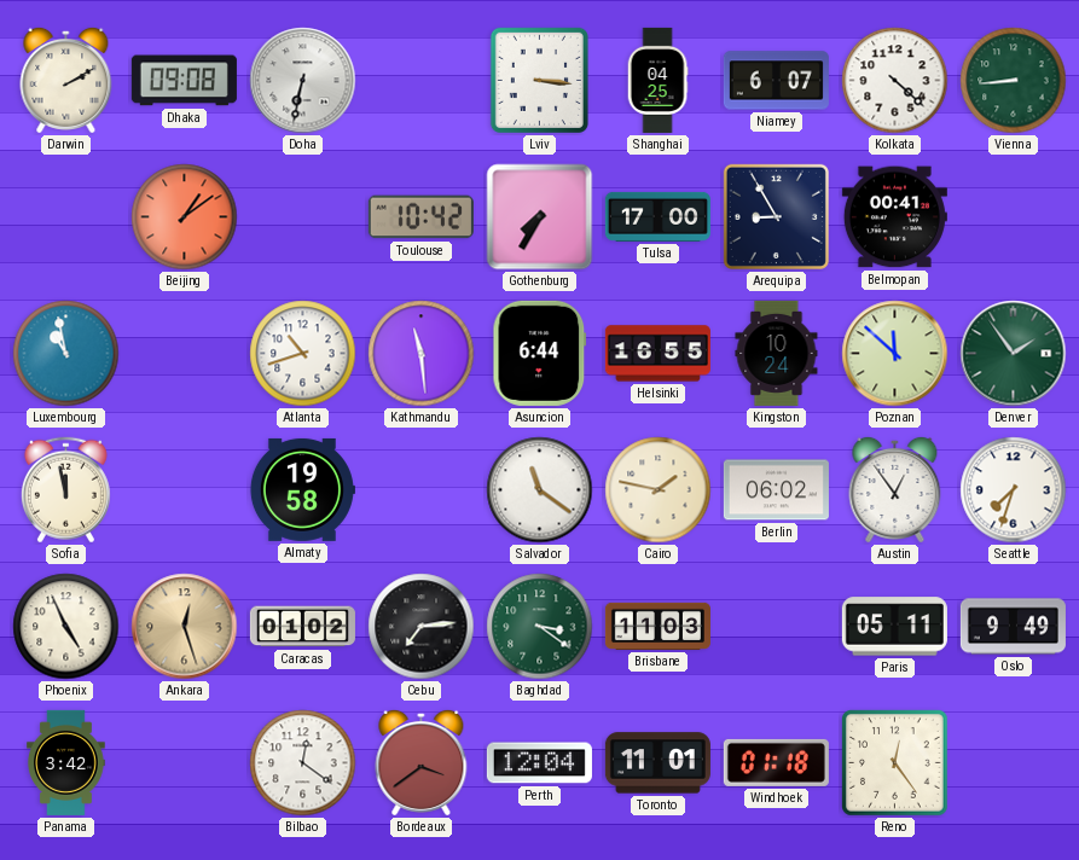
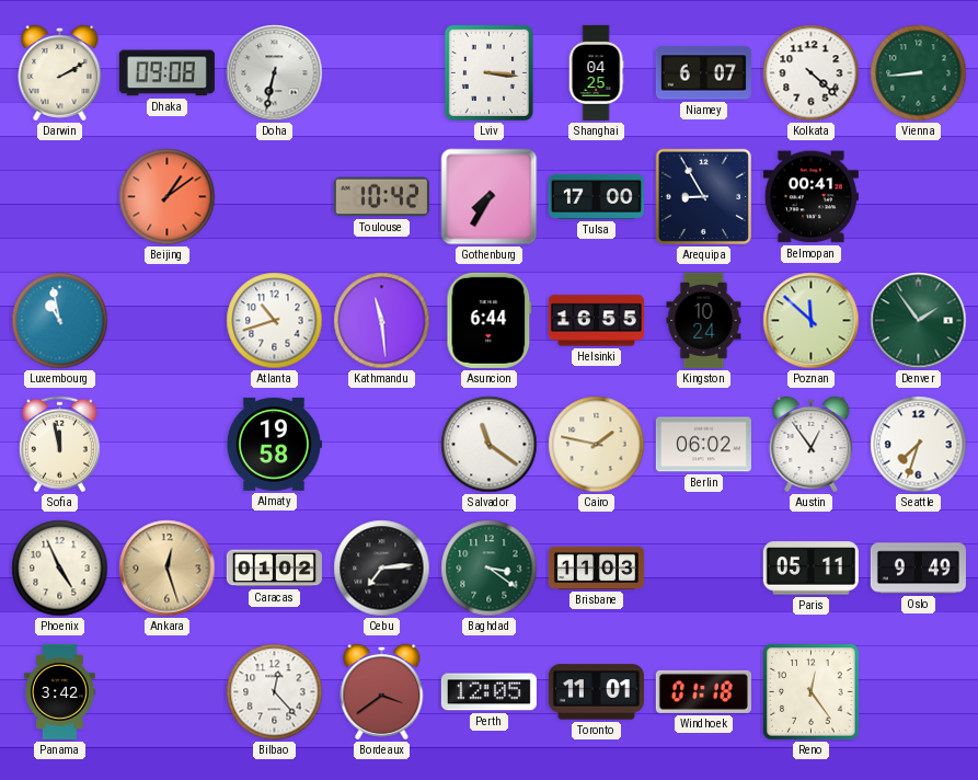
Bilbao: 12:21 -> 12:23
Perth: 12:04 -> 12:05
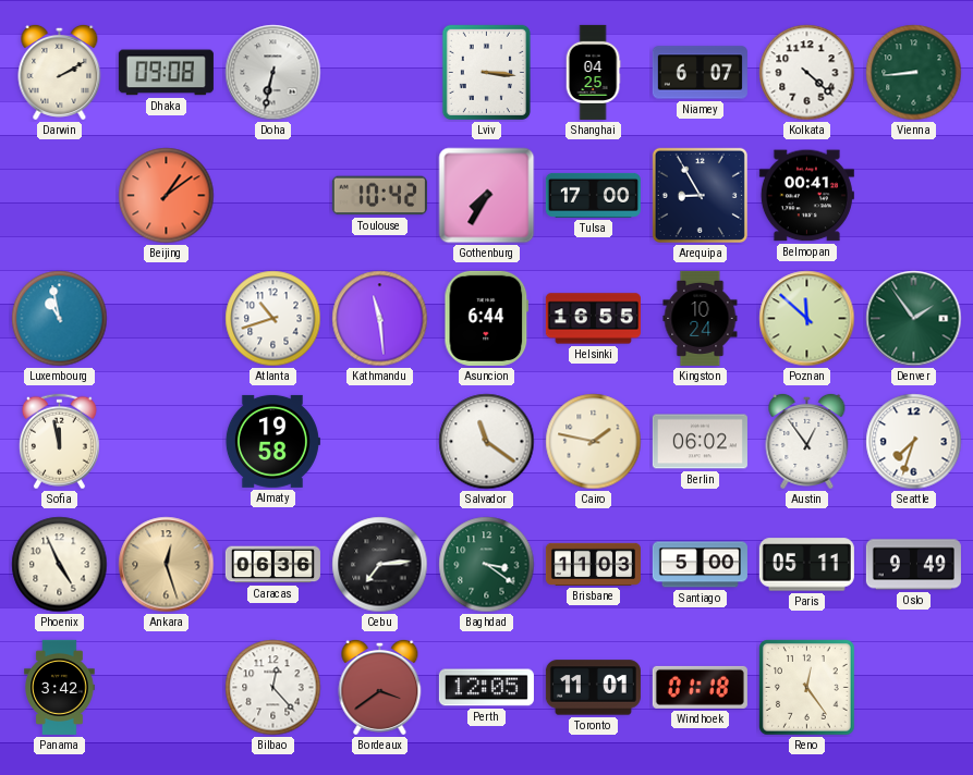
Caracas: 01:02 -> 06:36
Santiago: none -> 5:00
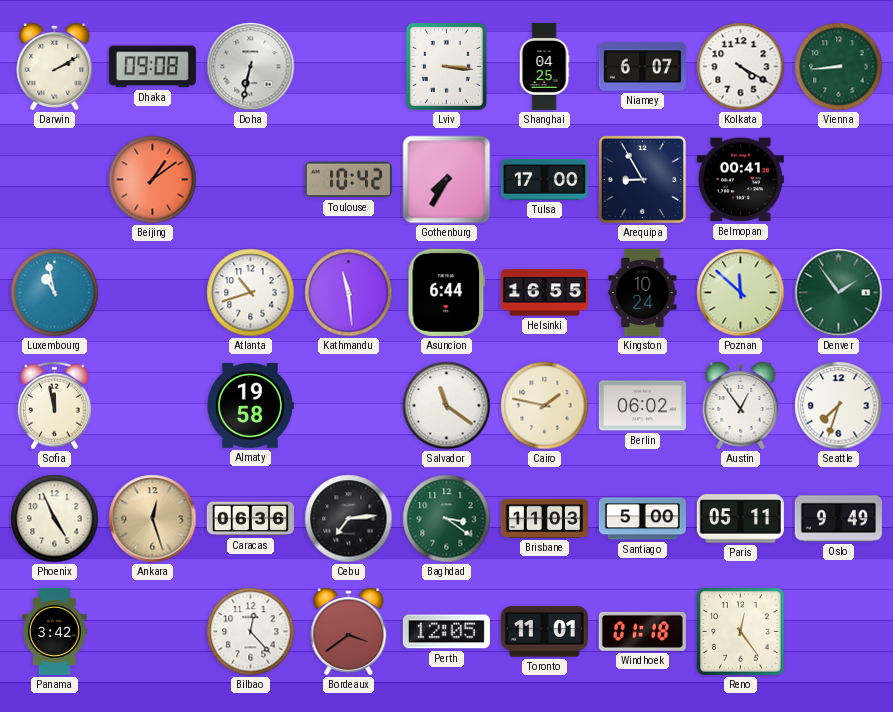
Kolkata: 4:22 -> 4:20
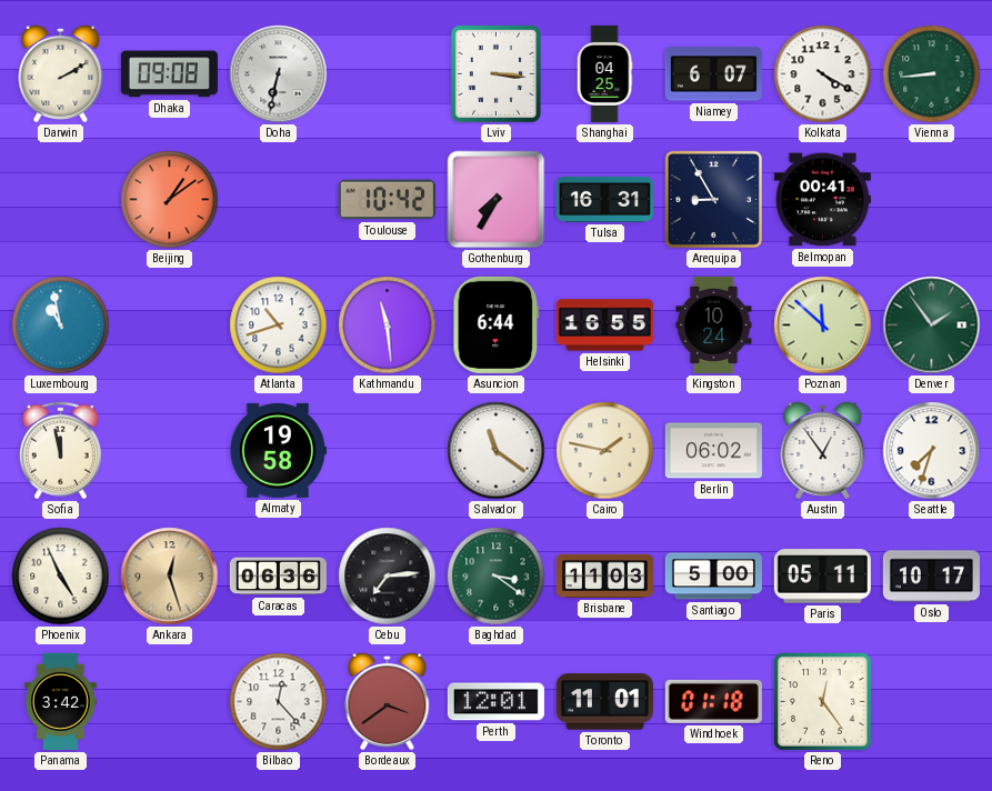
Tulsa: 17:00 -> 16:31
Oslo: 9:49 -> 10:17
Perth: 12:05 -> 12:01
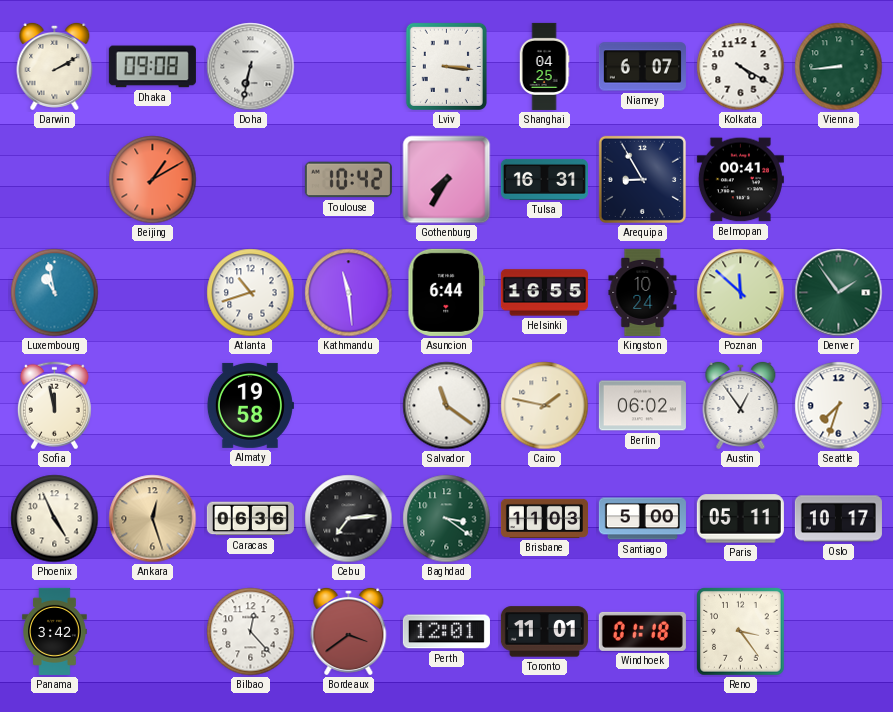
Beijing: 1:09 -> 1:10
Reno: 12:24 -> 3:24
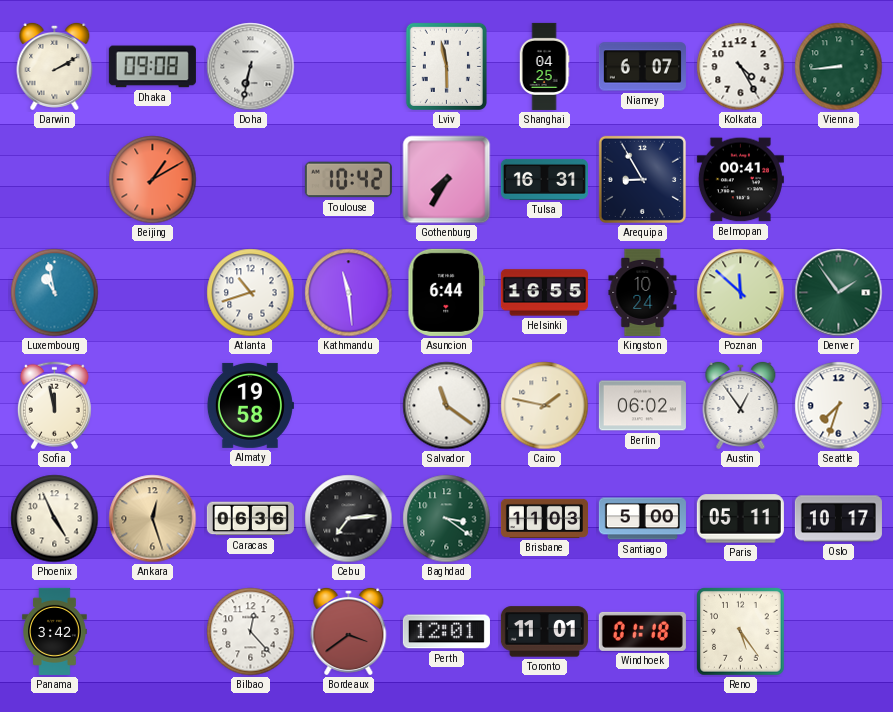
Lviv: 3:16 -> 5:58
Kolkata: 4:20 -> 4:25
Reno: 3:24 -> 5:24
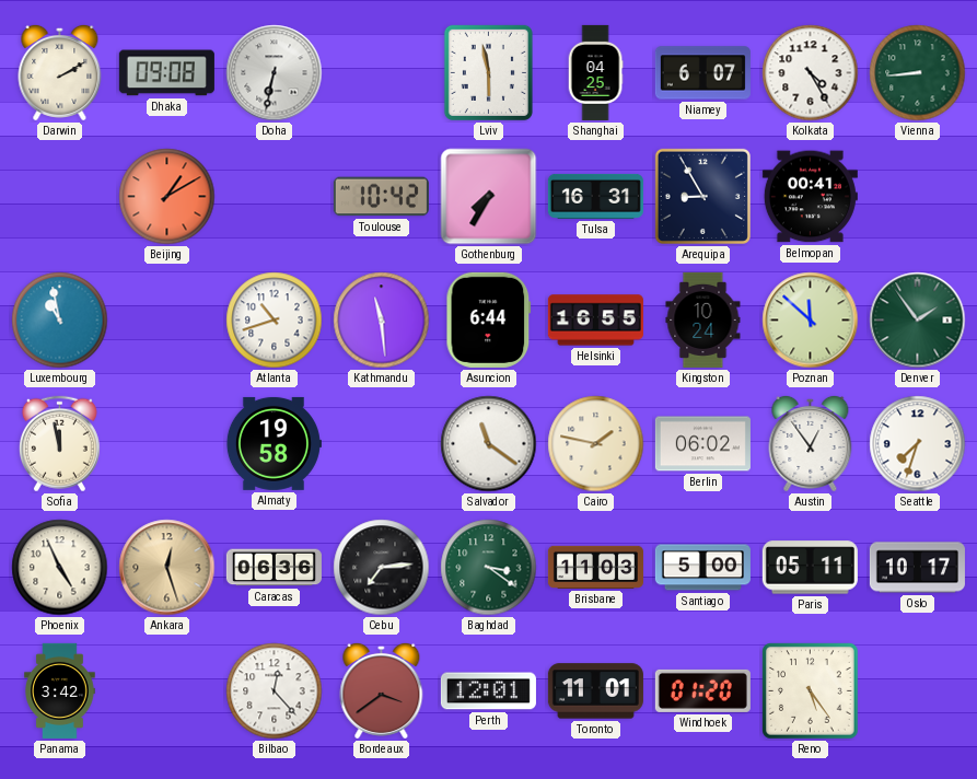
Windhoek: 01:18 -> 01:20
